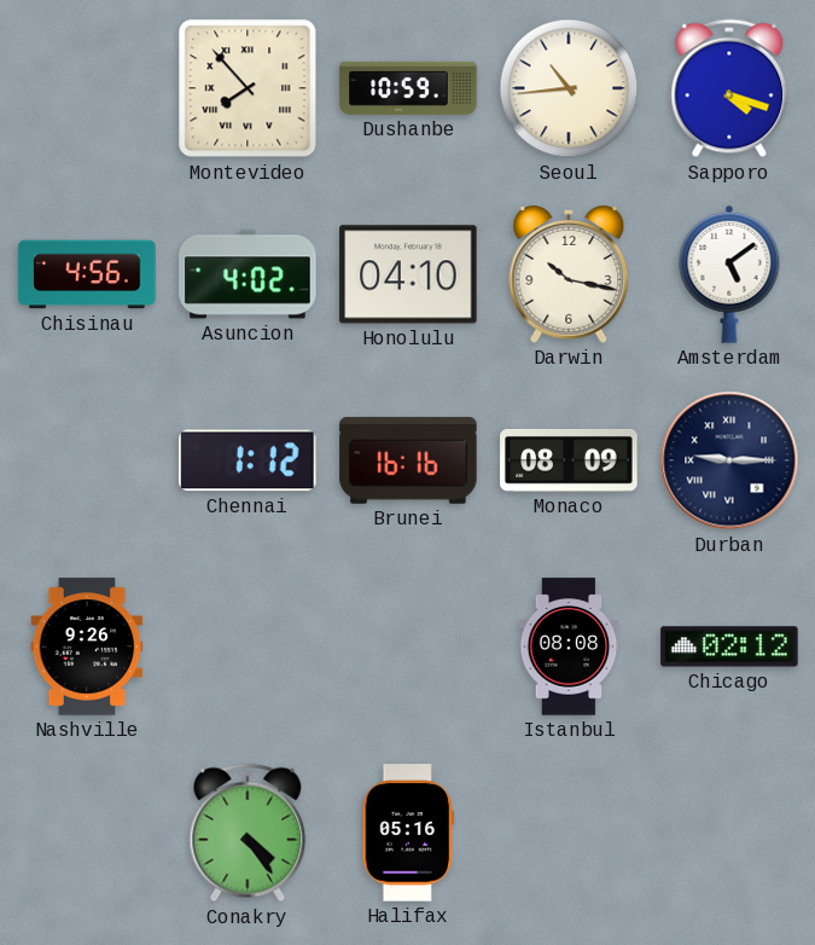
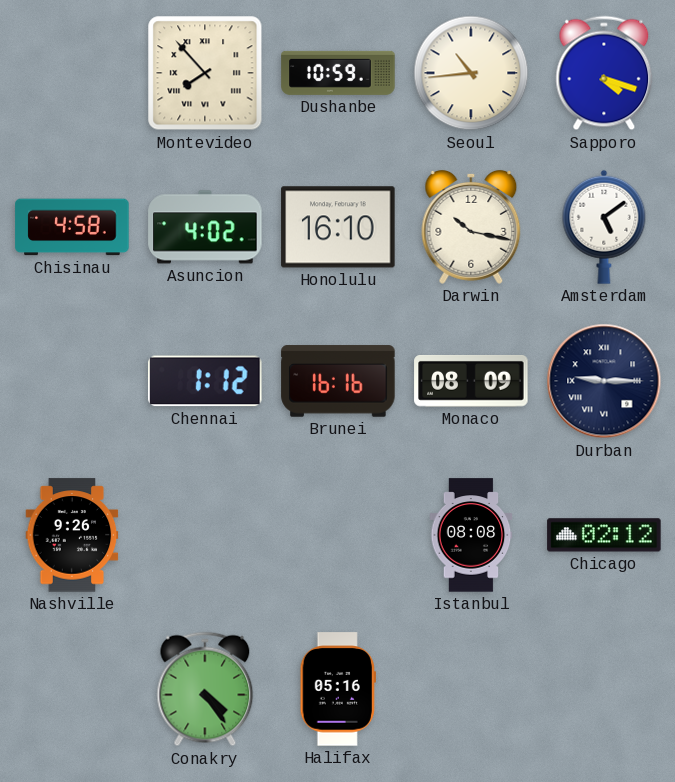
Chisinau: 4:56 -> 4:58
Honolulu: 04:10 -> 16:10
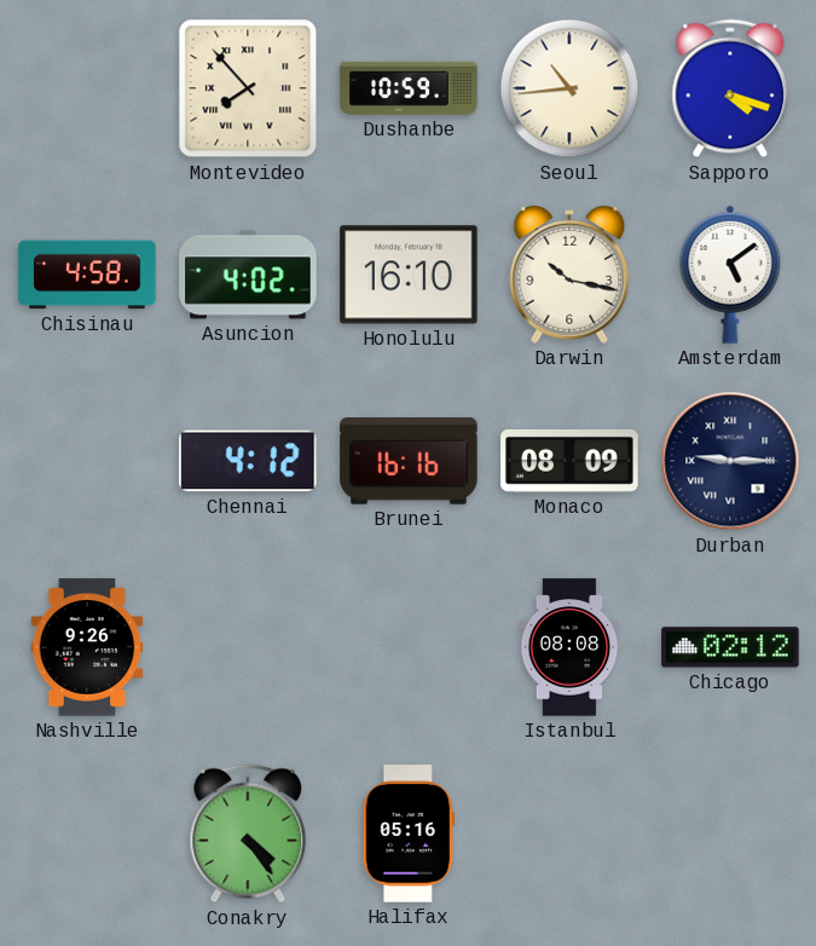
Chennai: 1:12 -> 4:12
